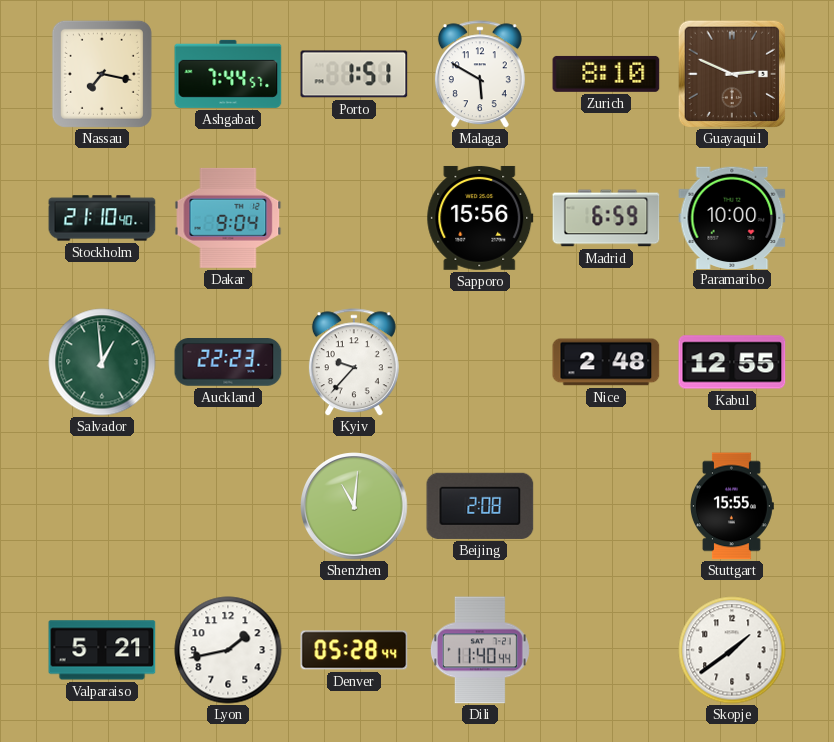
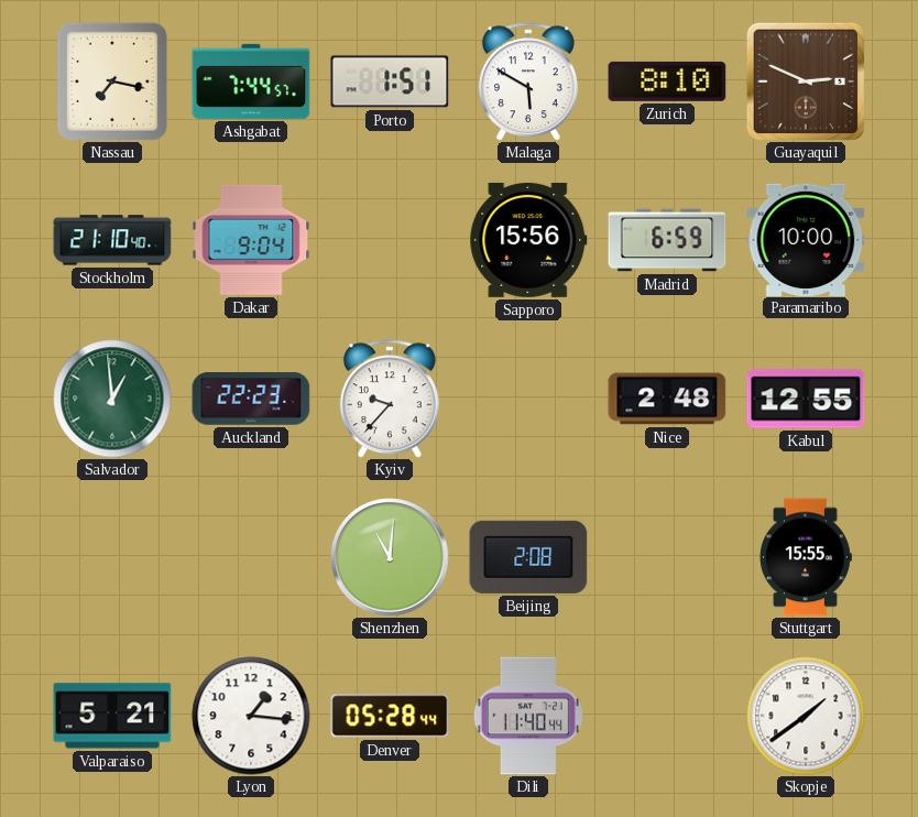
Lyon: 1:43 -> 1:16
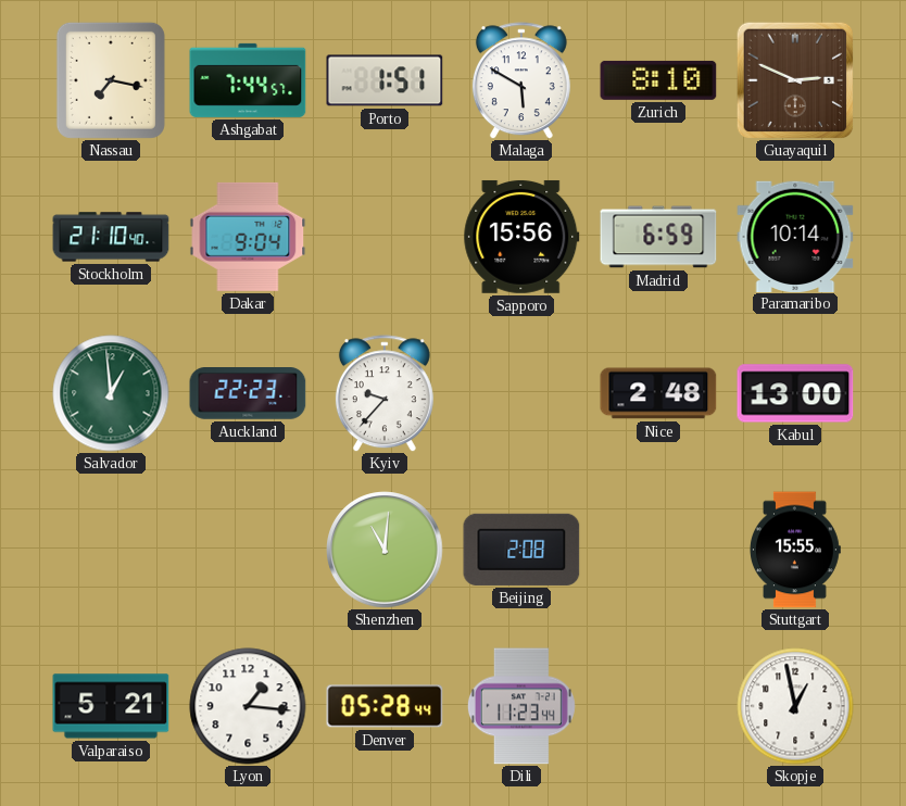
Paramaribo: 10:00 -> 10:14
Kabul: 12:55 -> 13:00
Dili: 11:40 -> 11:23
Skopje: 1:39 -> 12:58
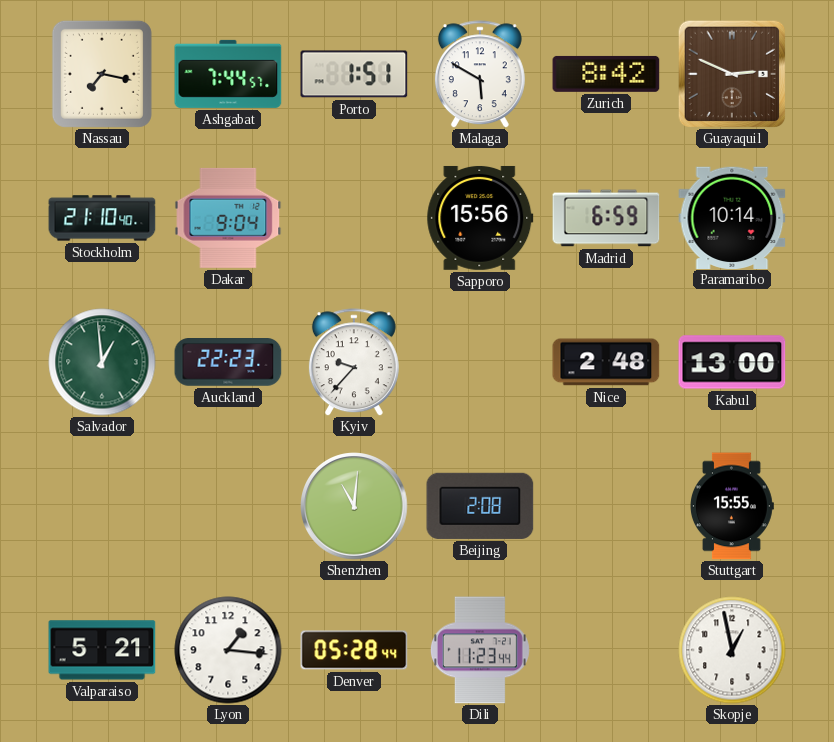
Zurich: 8:10 -> 8:42
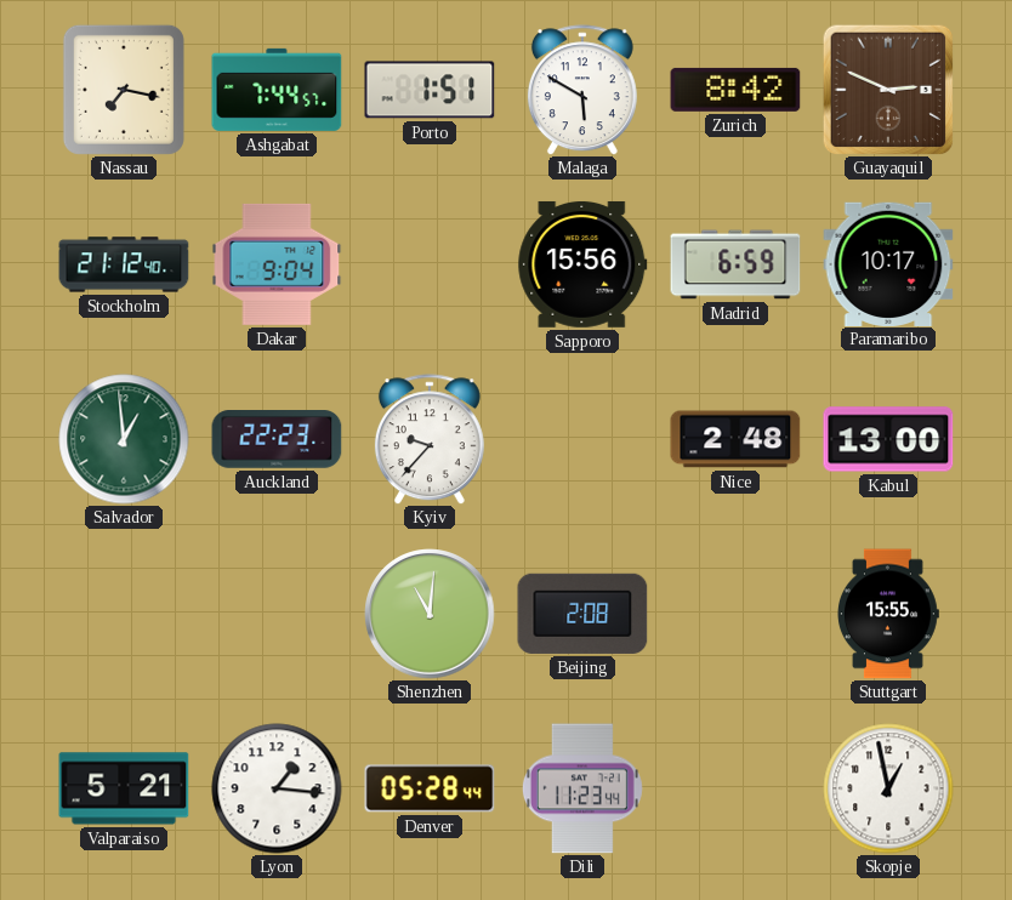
Stockholm: 21:10 -> 21:12
Paramaribo: 10:14 -> 10:17
